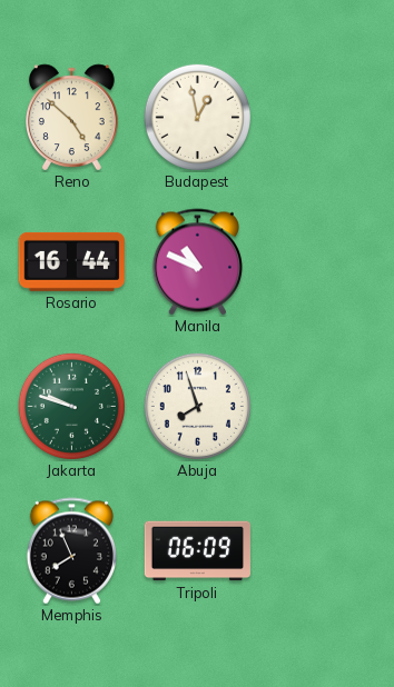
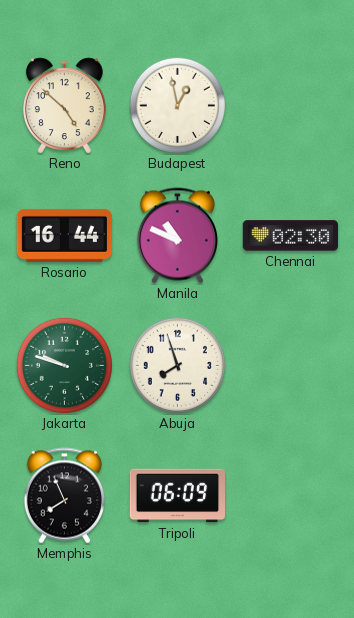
Chennai: none -> 02:30
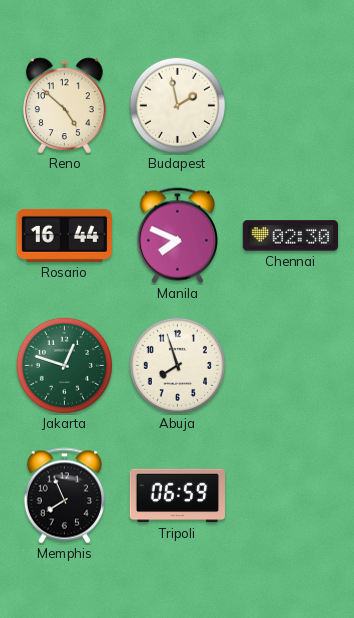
Budapest: 12:58 -> 1:58
Manila: 10:49 -> 7:49
Jakarta: 9:48 -> 12:48
Tripoli: 06:09 -> 06:59
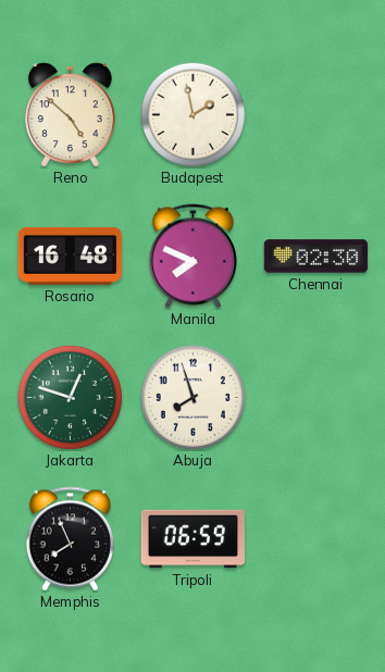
Rosario: 16:44 -> 16:48
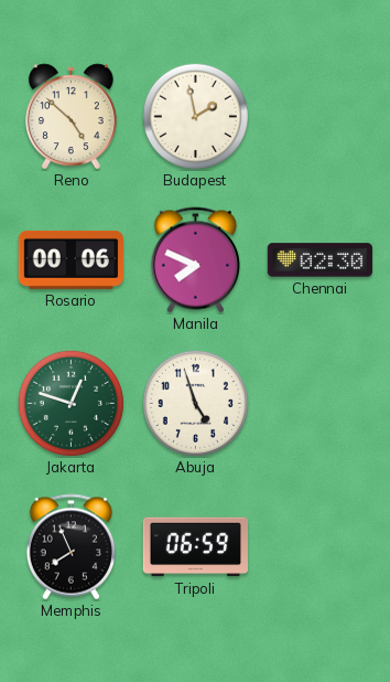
Rosario: 16:48 -> 00:06
Abuja: 7:57 -> 4:57
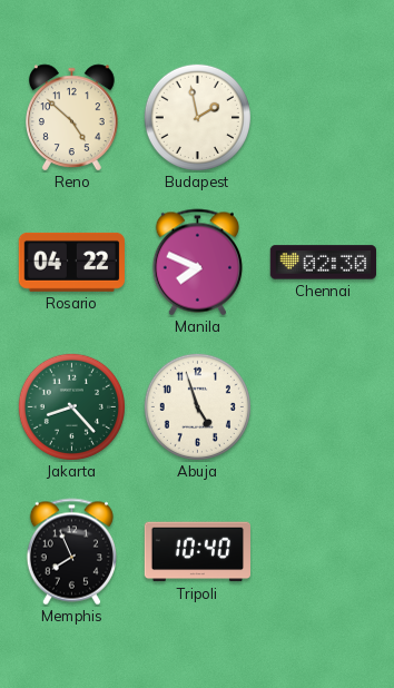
Rosario: 00:06 -> 04:22
Jakarta: 12:48 -> 8:23
Tripoli: 06:59 -> 10:40
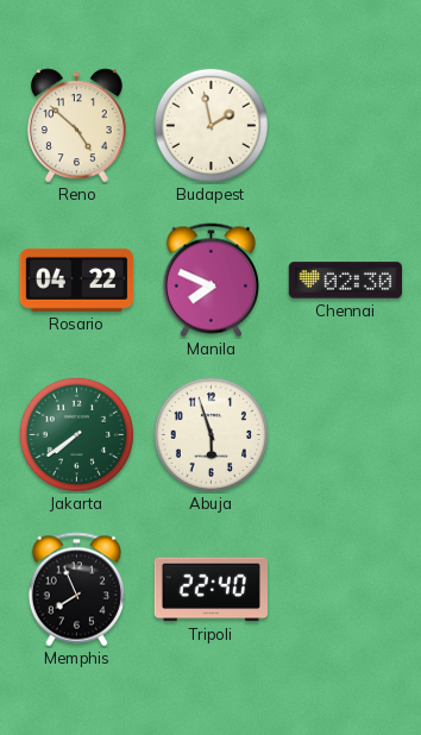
Jakarta: 8:23 -> 7:39
Abuja: 4:57 -> 5:57
Tripoli: 10:40 -> 22:40
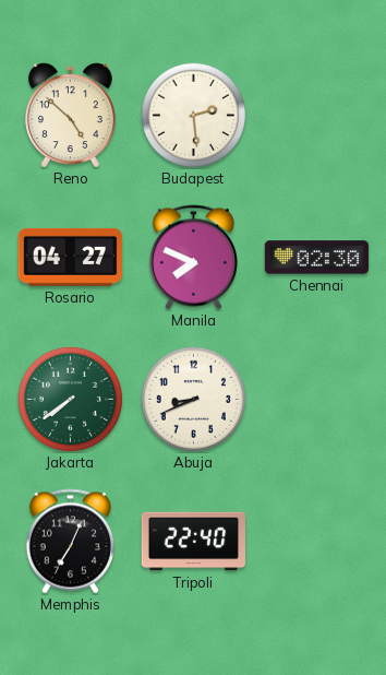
Budapest: 1:58 -> 2:29
Rosario: 04:22 -> 04:27
Abuja: 5:57 -> 8:41
Memphis: 7:56 -> 7:04
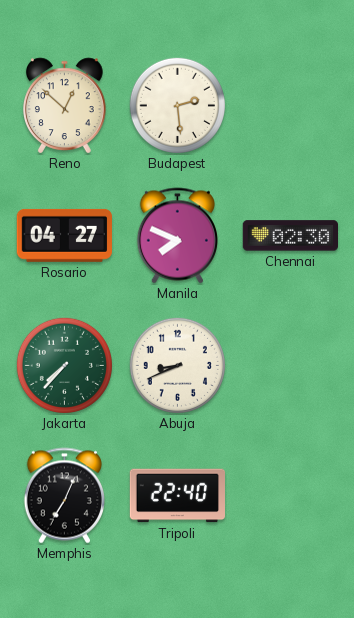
Reno: 4:52 -> 12:52
Jakarta: 7:39 -> 7:37
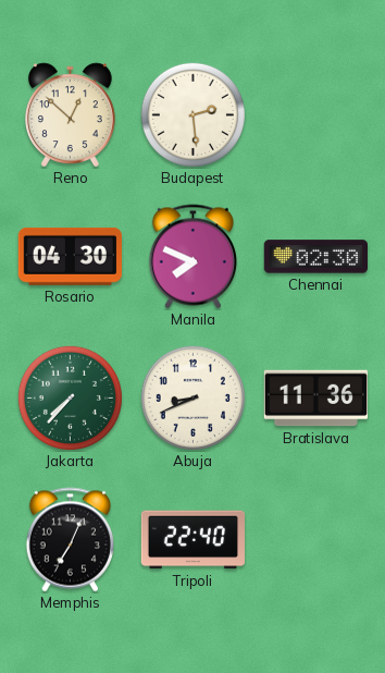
Rosario: 04:27 -> 04:30
Bratislava: none -> 11:36
